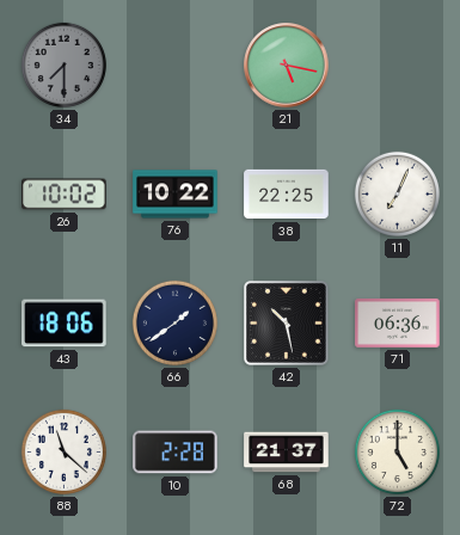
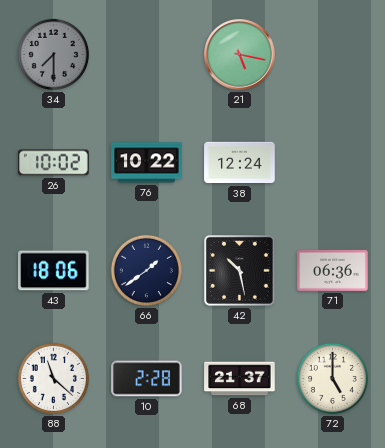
38: 22:25 -> 12:24
11: 7:04 -> none
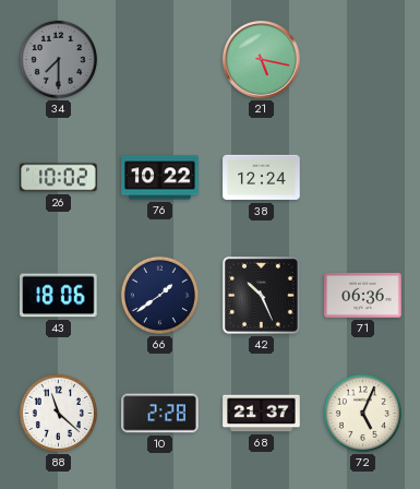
42: 10:28 -> 10:26
72: 5:00 -> 5:04
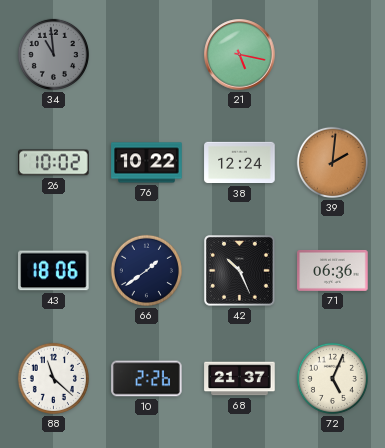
34: 7:30 -> 10:59
39: none -> 2:01
10: 2:28 -> 2:26
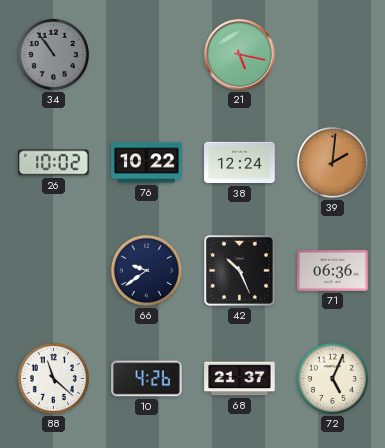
34: 10:59 -> 10:54
43: 18:06 -> none
66: 1:39 -> 9:39
10: 2:26 -> 4:26
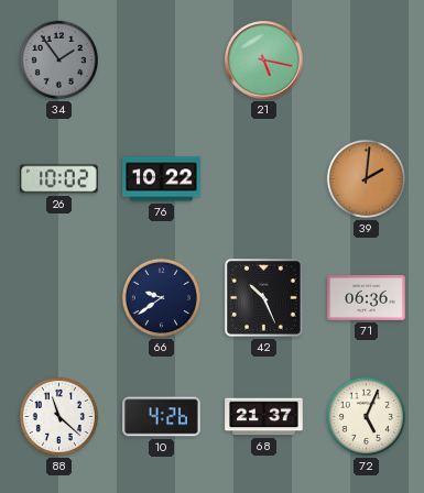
34: 10:54 -> 1:54
38: 12:24 -> none
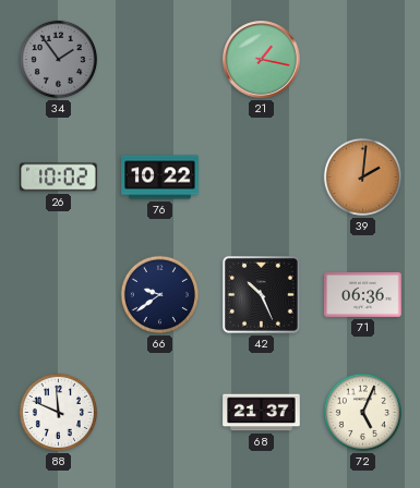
21: 5:17 -> 1:17
88: 11:22 -> 11:49
10: 4:26 -> none
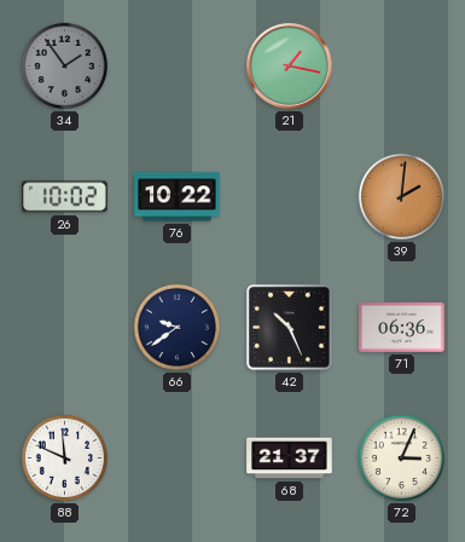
72: 5:04 -> 3:04
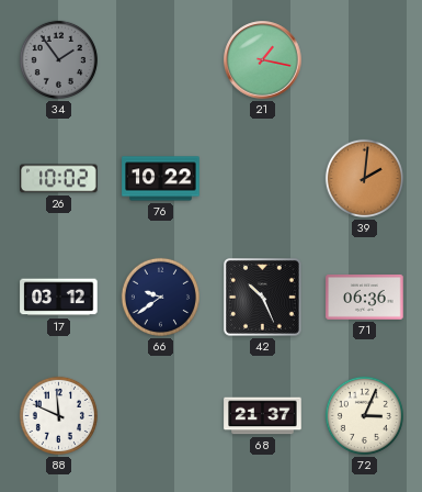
17: none -> 03:12
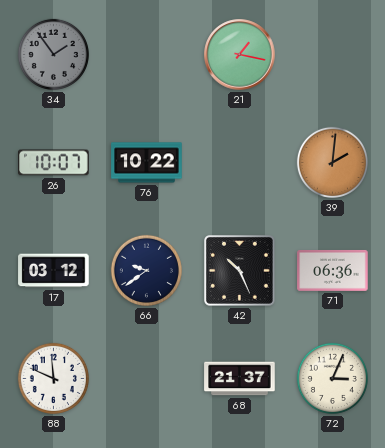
26: 10:02 -> 10:07
